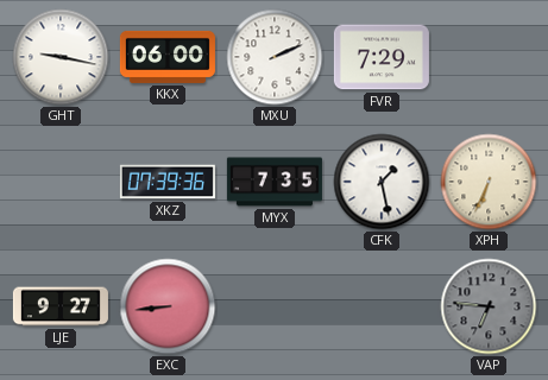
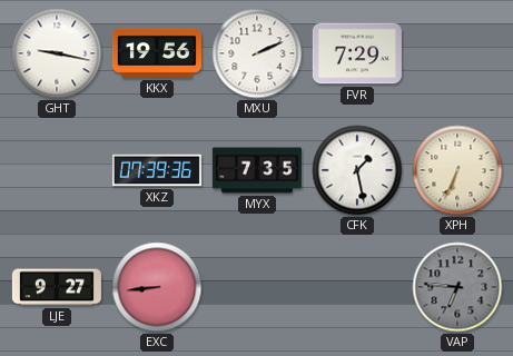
KKX: 06:00 -> 19:56
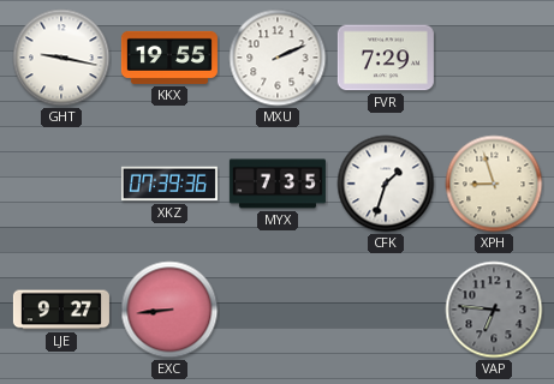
KKX: 19:56 -> 19:55
CFK: 1:28 -> 1:33
XPH: 6:34 -> 8:57
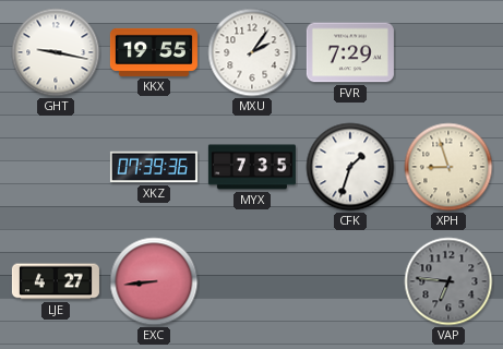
MXU: 2:11 -> 2:06
LJE: 9:27 -> 4:27
